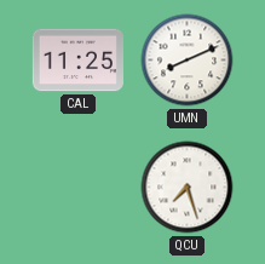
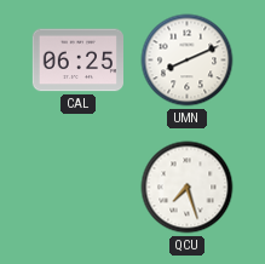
CAL: 11:25 -> 06:25
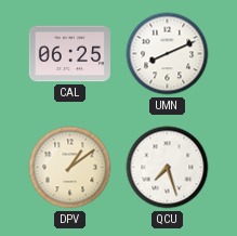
DPV: none -> 1:09
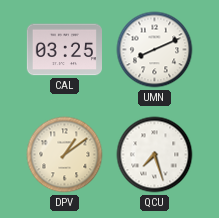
CAL: 06:25 -> 03:25
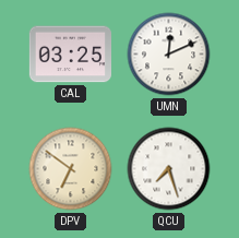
UMN: 8:11 -> 12:11
DPV: 1:09 -> 6:51
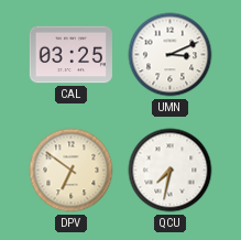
UMN: 12:11 -> 3:11
QCU: 7:27 -> 7:32
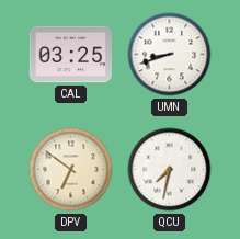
UMN: 3:11 -> 8:42
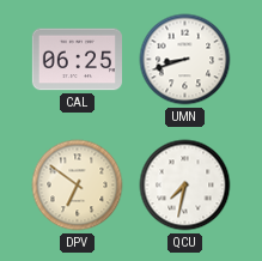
CAL: 03:25 -> 06:25
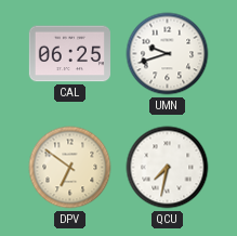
UMN: 8:42 -> 9:42
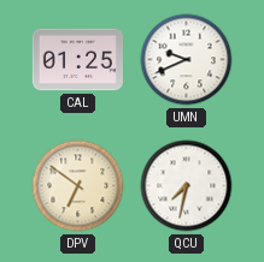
CAL: 06:25 -> 01:25
UMN: 9:42 -> 9:41
